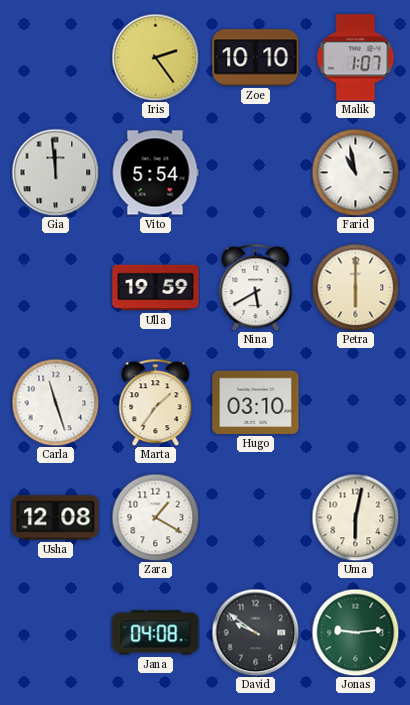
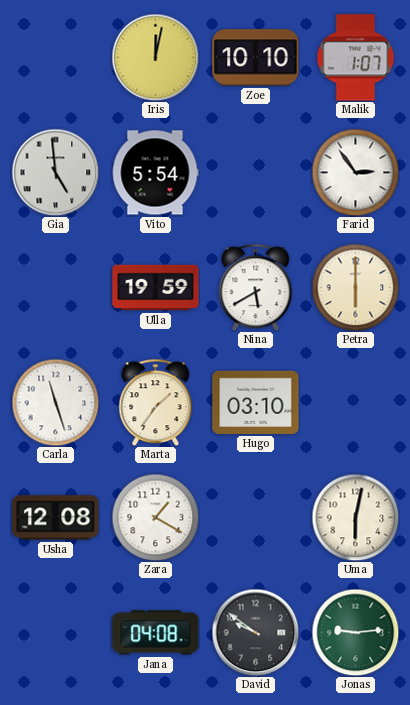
Iris: 2:24 -> 12:02
Gia: 11:59 -> 4:59
Farid: 10:58 -> 2:54
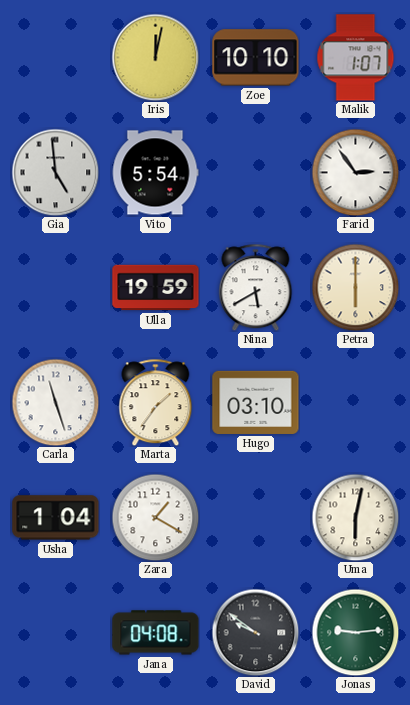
Usha: 12:08 -> 1:04
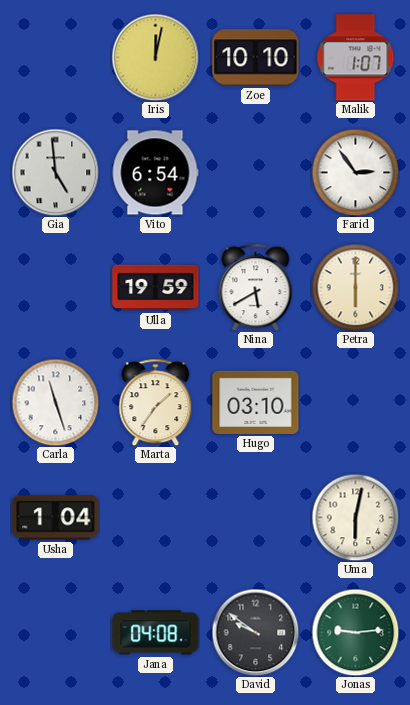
Vito: 5:54 -> 6:54
Zara: 1:20 -> none
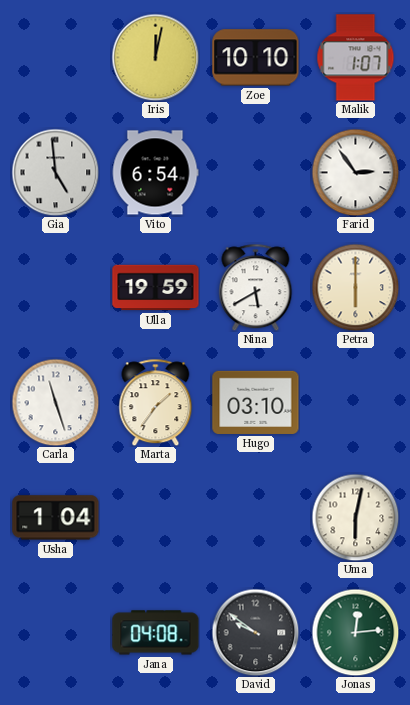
Jonas: 9:14 -> 12:14
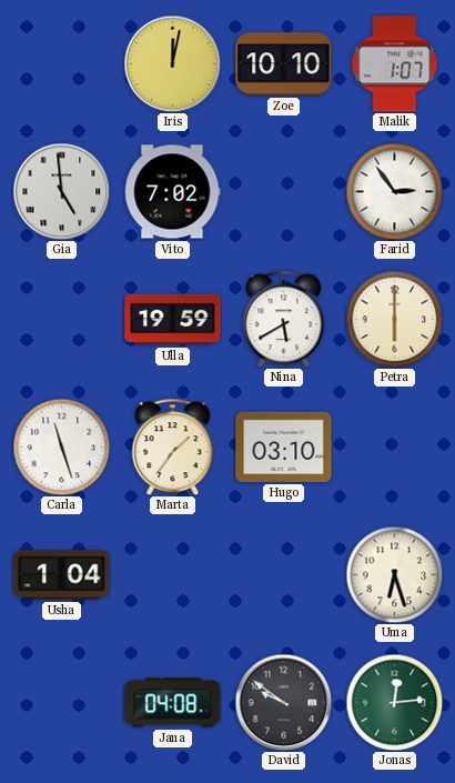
Vito: 6:54 -> 7:02
Uma: 6:02 -> 6:27
